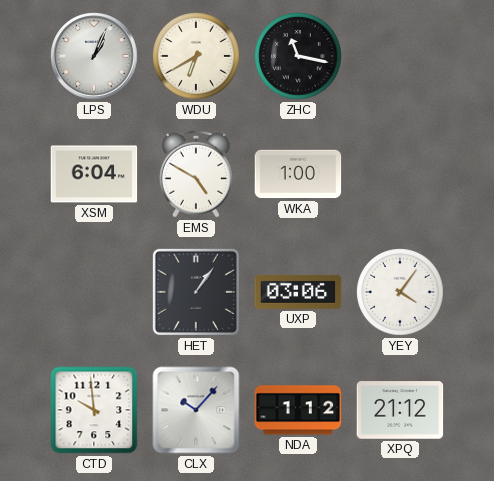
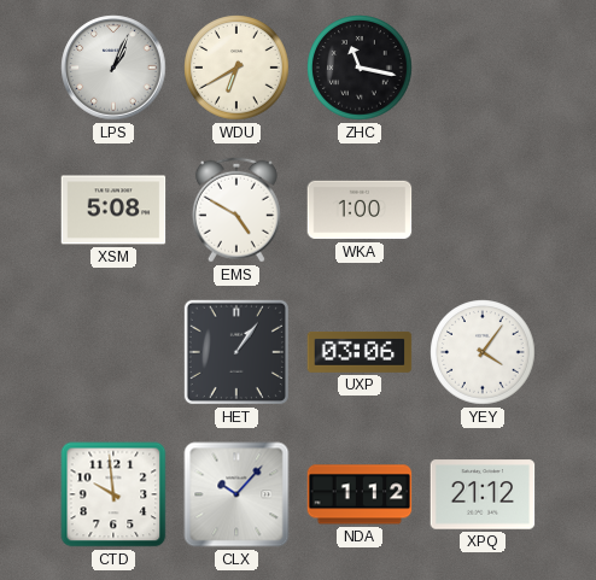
XSM: 6:04 -> 5:08
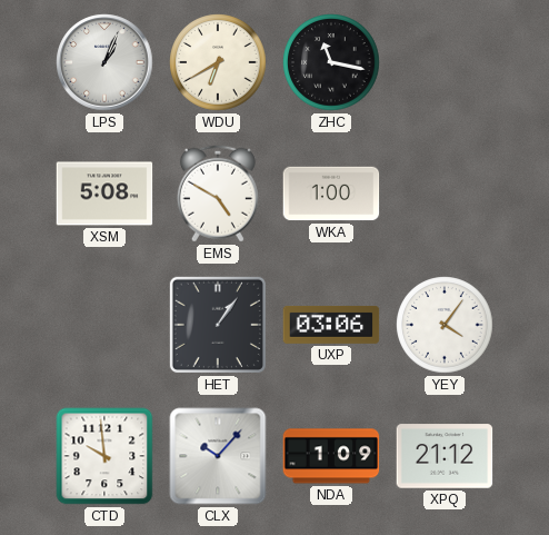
NDA: 1:12 -> 1:09
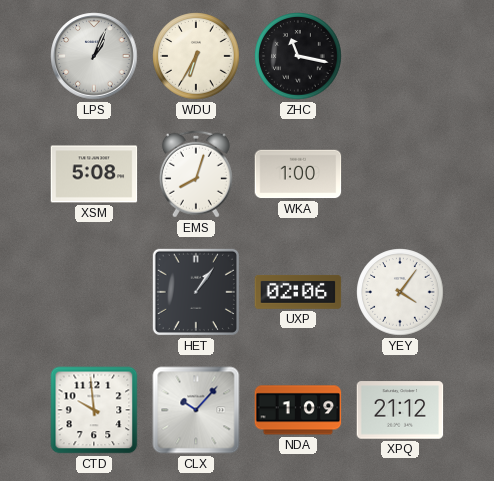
WDU: 6:40 -> 6:35
EMS: 4:50 -> 8:03
UXP: 03:06 -> 02:06
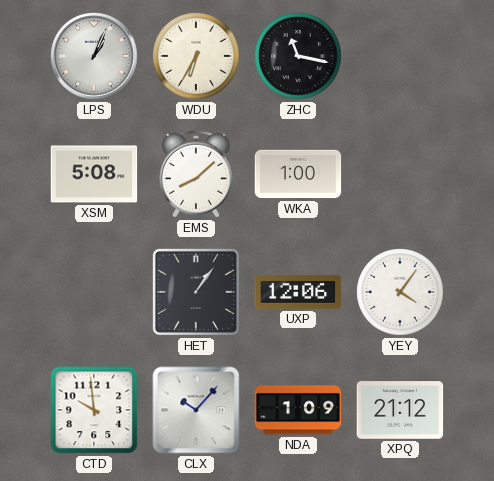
EMS: 8:03 -> 8:08
UXP: 02:06 -> 12:06
